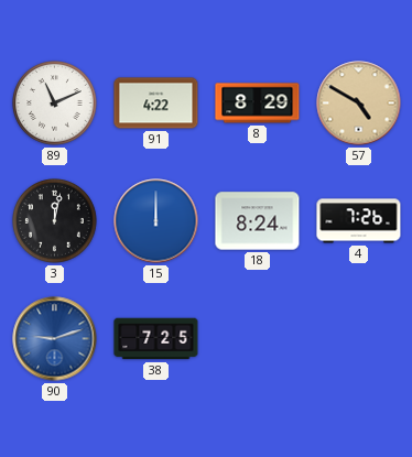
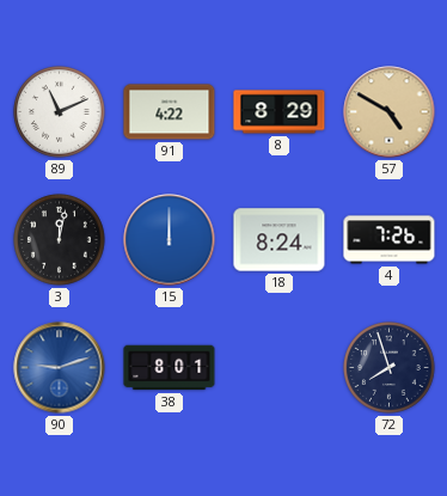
38: 7:25 -> 8:01
72: none -> 7:57
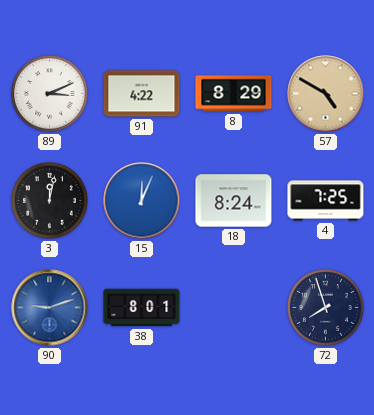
89: 11:11 -> 3:11
15: 12:00 -> 12:04
4: 7:26 -> 7:25
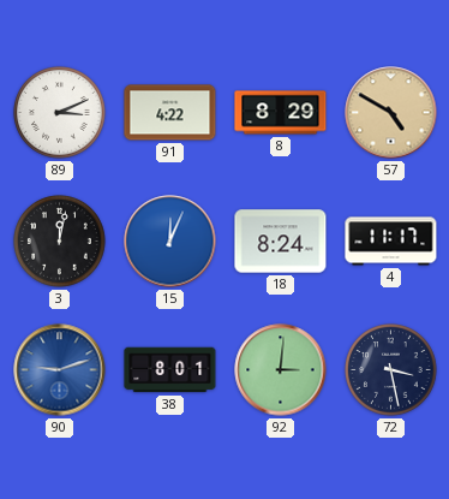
4: 7:25 -> 11:17
92: none -> 3:01
72: 7:57 -> 3:28
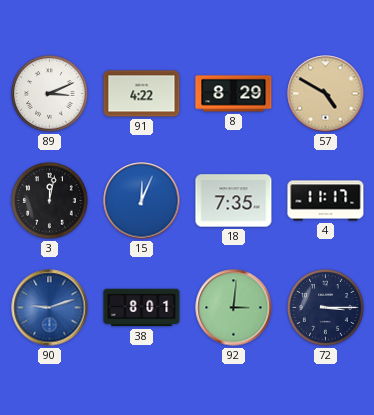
18: 8:24 -> 7:35
72: 3:28 -> 3:15
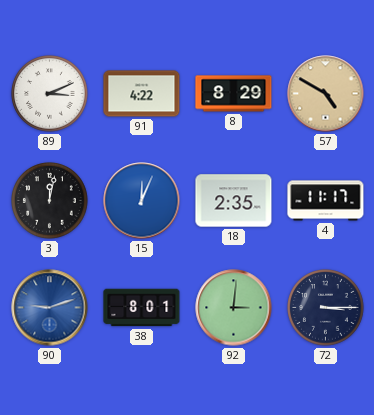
18: 7:35 -> 2:35
